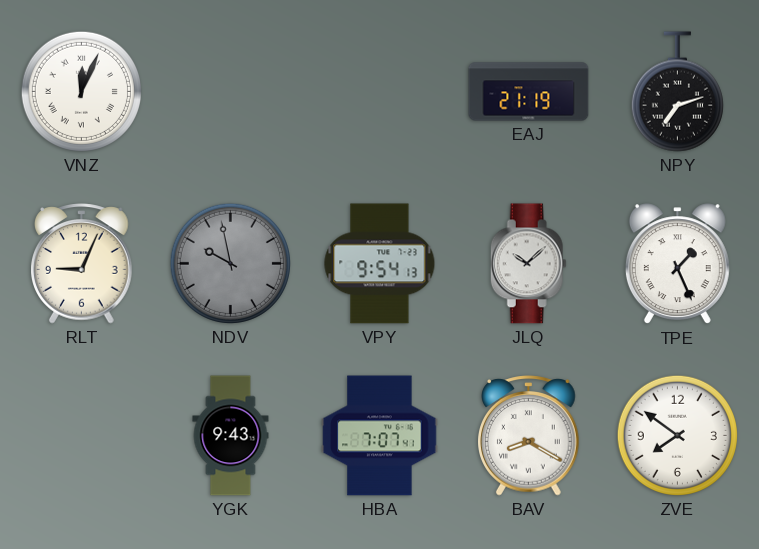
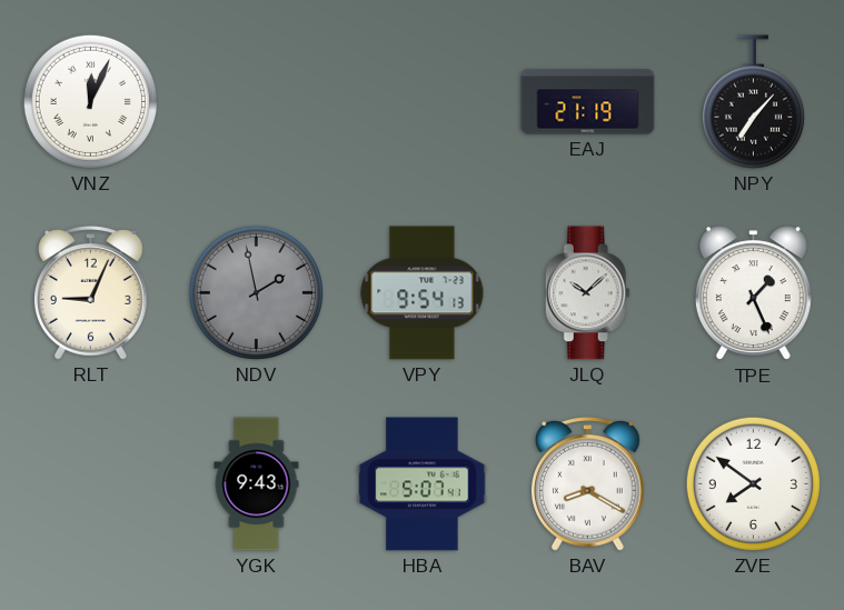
NPY: 7:12 -> 7:07
NDV: 9:58 -> 1:58
HBA: 7:07 -> 5:07
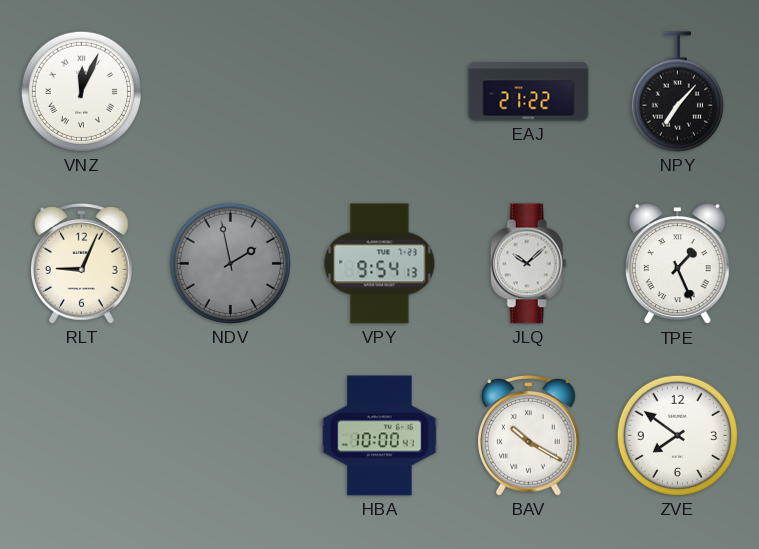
EAJ: 21:19 -> 21:22
YGK: 9:43 -> none
HBA: 5:07 -> 10:00
BAV: 8:20 -> 10:20
